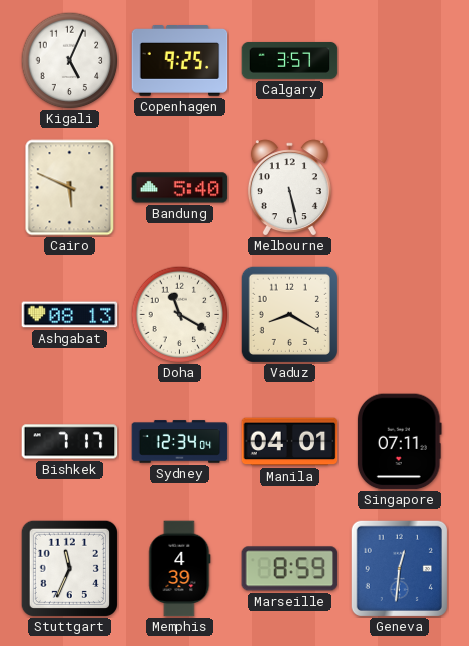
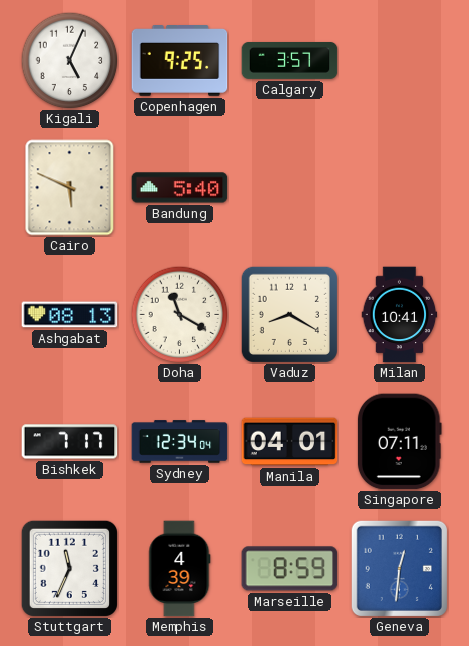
Melbourne: 5:28 -> none
Milan: none -> 10:41
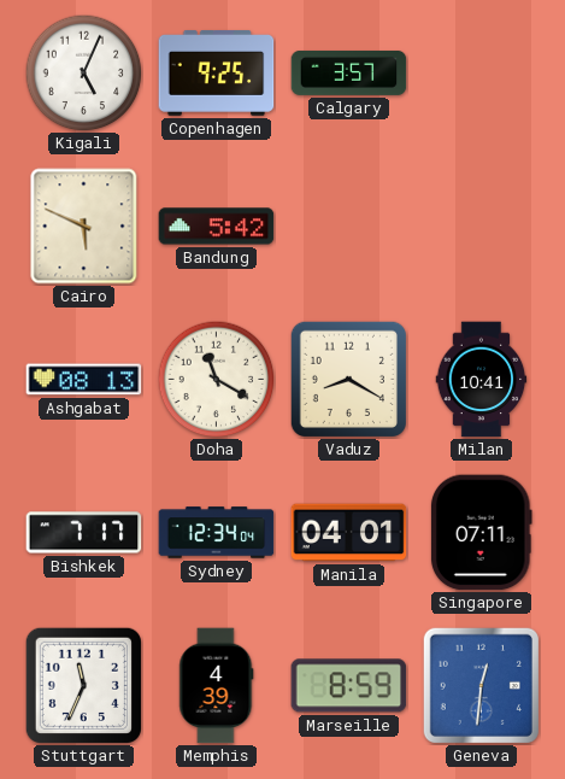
Bandung: 5:40 -> 5:42
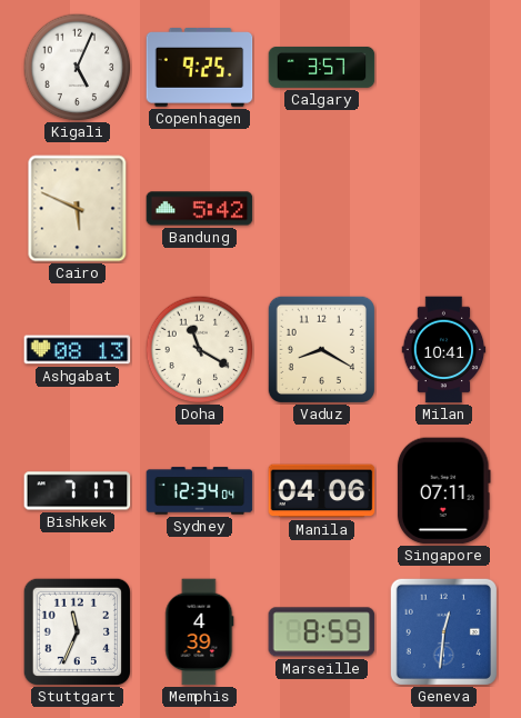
Manila: 04:01 -> 04:06
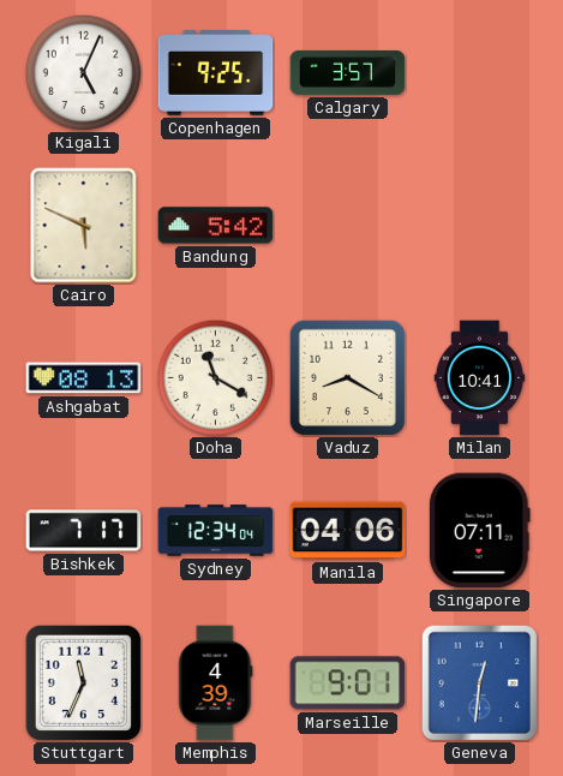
Marseille: 8:59 -> 9:01
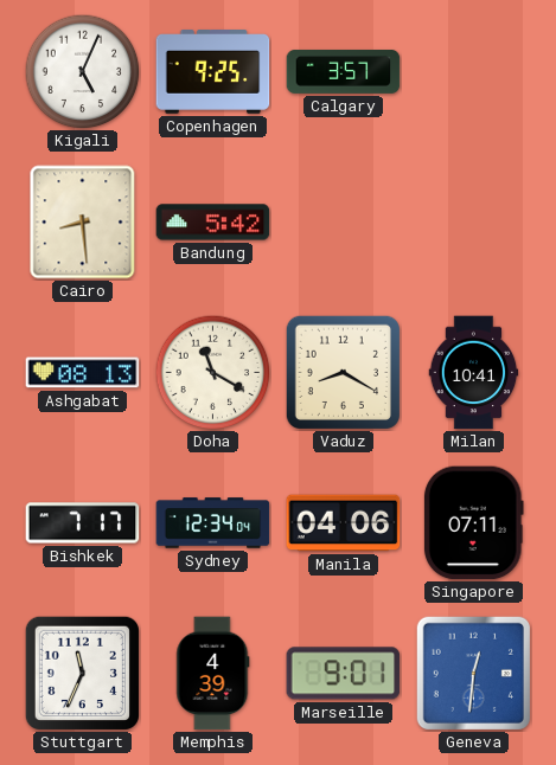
Cairo: 5:49 -> 8:29
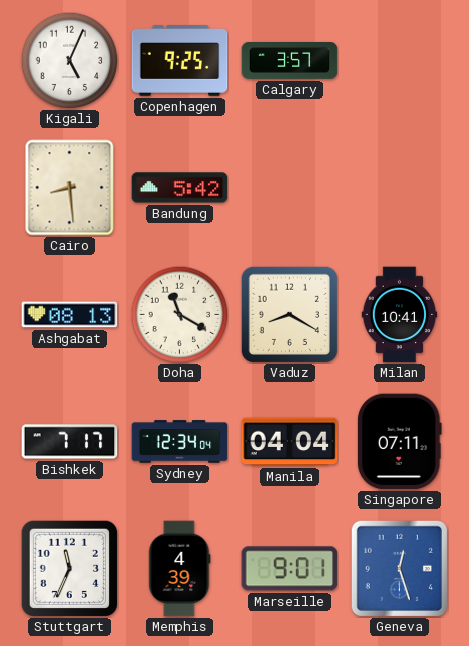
Manila: 04:06 -> 04:04
Geneva: 12:31 -> 12:27
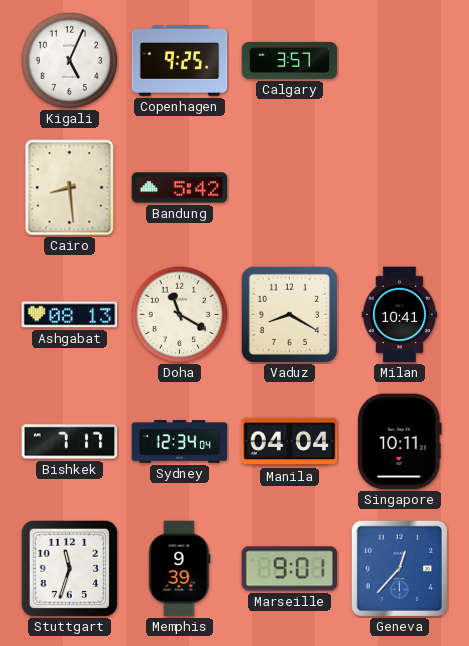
Singapore: 07:11 -> 10:11
Stuttgart: 11:34 -> 11:33
Memphis: 4:39 -> 9:39
Geneva: 12:27 -> 12:37
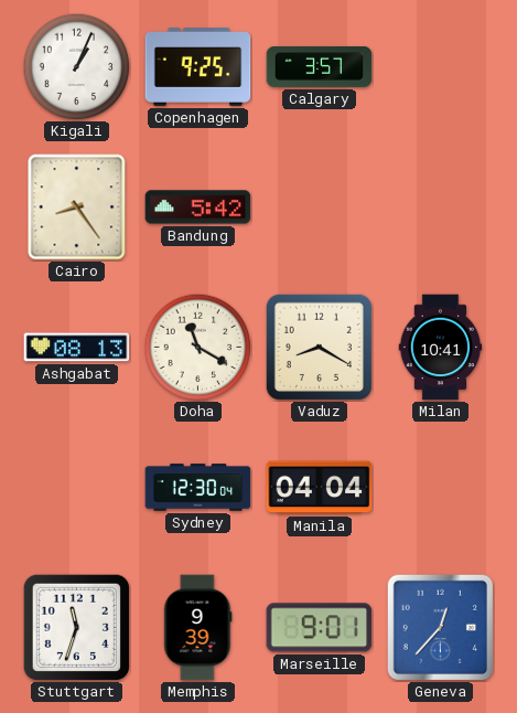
Kigali: 5:04 -> 1:04
Cairo: 8:29 -> 8:24
Bishkek: 7:17 -> none
Sydney: 12:34 -> 12:30
Singapore: 10:11 -> none
